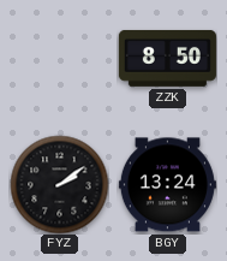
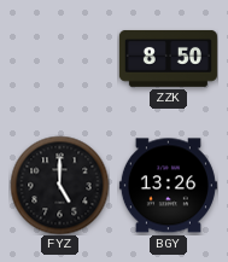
FYZ: 2:09 -> 5:00
BGY: 13:24 -> 13:26
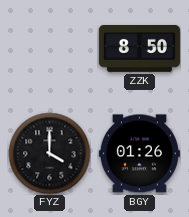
FYZ: 5:00 -> 4:00
BGY: 13:26 -> 01:26
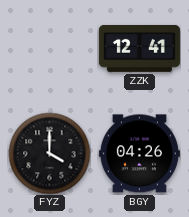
ZZK: 8:50 -> 12:41
BGY: 01:26 -> 04:26
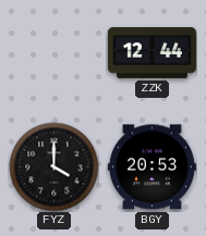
ZZK: 12:41 -> 12:44
BGY: 04:26 -> 20:53
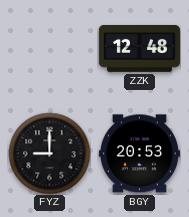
ZZK: 12:44 -> 12:48
FYZ: 4:00 -> 9:00
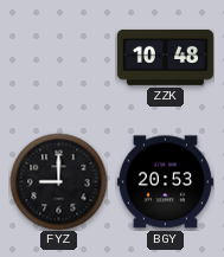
ZZK: 12:48 -> 10:48
